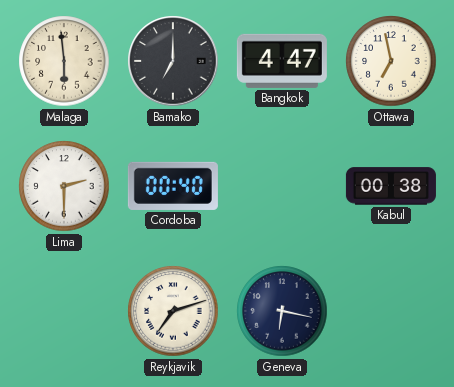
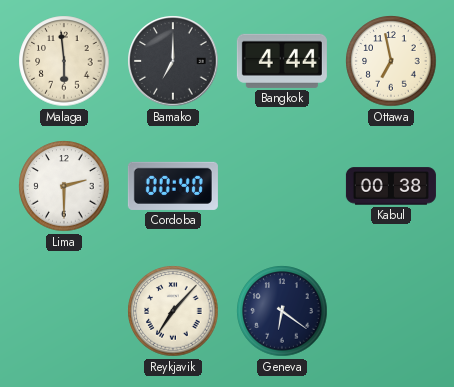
Bangkok: 4:47 -> 4:44
Reykjavik: 7:12 -> 7:07
Geneva: 6:17 -> 6:21
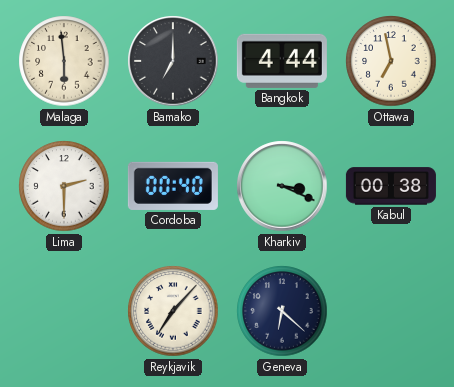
Kharkiv: none -> 3:19
Geneva: 6:21 -> 6:22
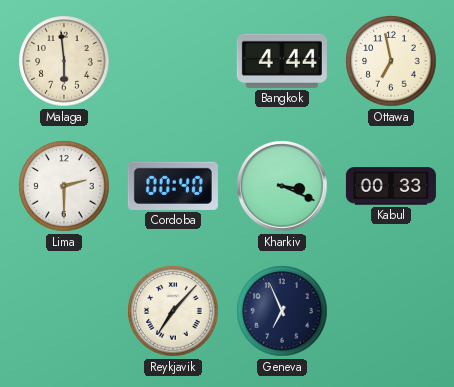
Bamako: 7:00 -> none
Kabul: 00:38 -> 00:33
Geneva: 6:22 -> 6:56
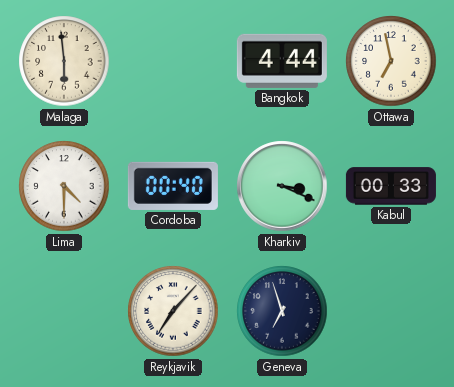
Lima: 2:30 -> 4:30
Geneva: 6:56 -> 6:57
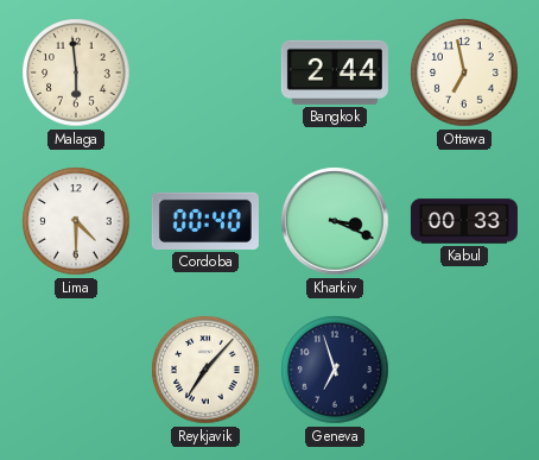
Bangkok: 4:44 -> 2:44
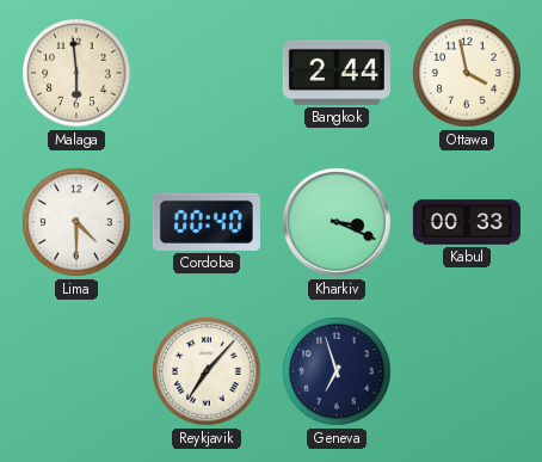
Ottawa: 6:58 -> 3:58
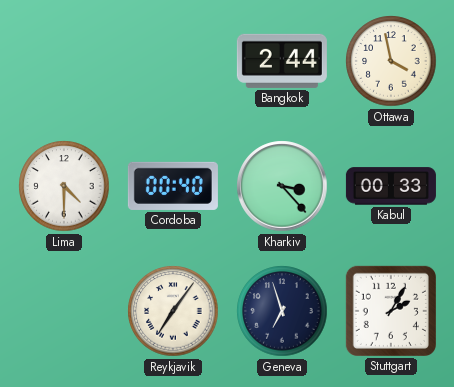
Malaga: 5:59 -> none
Kharkiv: 3:19 -> 3:23
Reykjavik: 7:07 -> 7:06
Stuttgart: none -> 2:05
